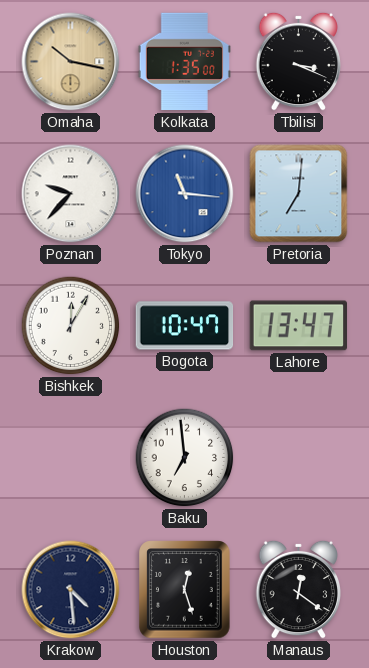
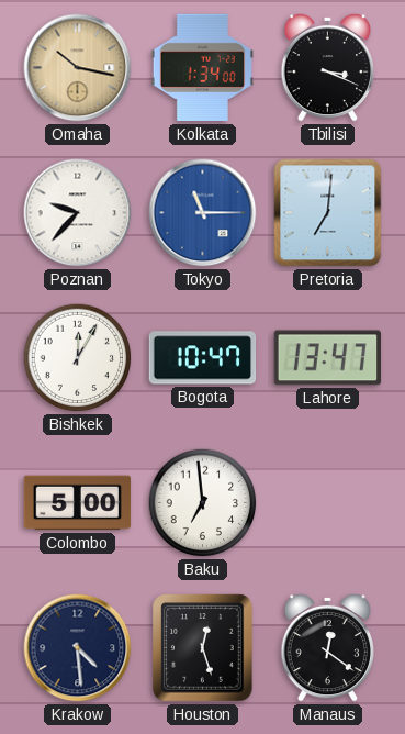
Kolkata: 1:35 -> 1:34
Tokyo: 11:16 -> 11:15
Colombo: none -> 5:00
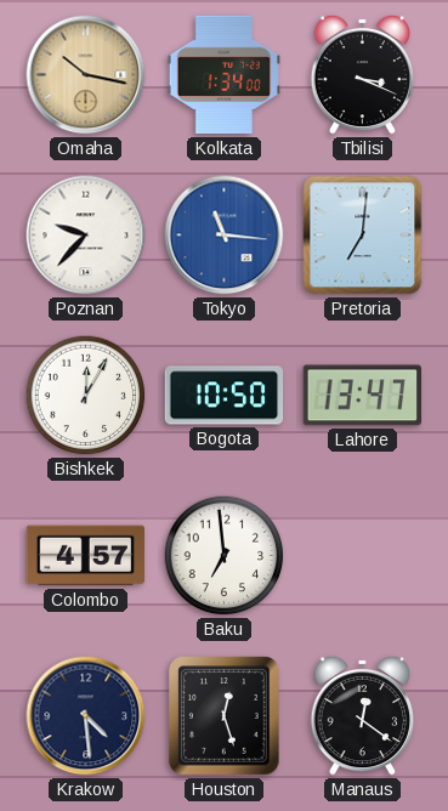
Tokyo: 11:15 -> 11:16
Bogota: 10:47 -> 10:50
Colombo: 5:00 -> 4:57
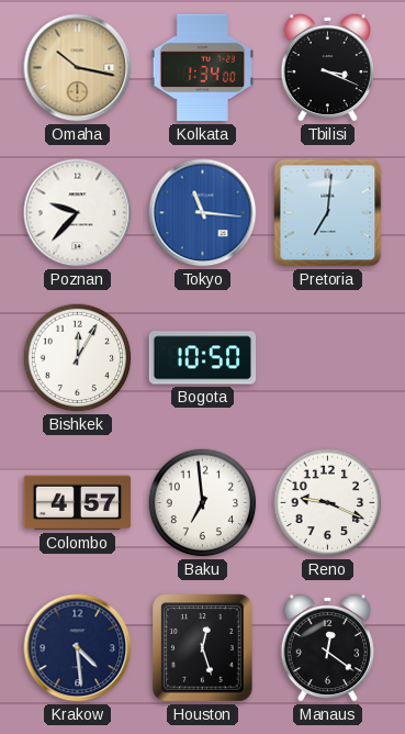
Lahore: 13:47 -> none
Reno: none -> 9:19
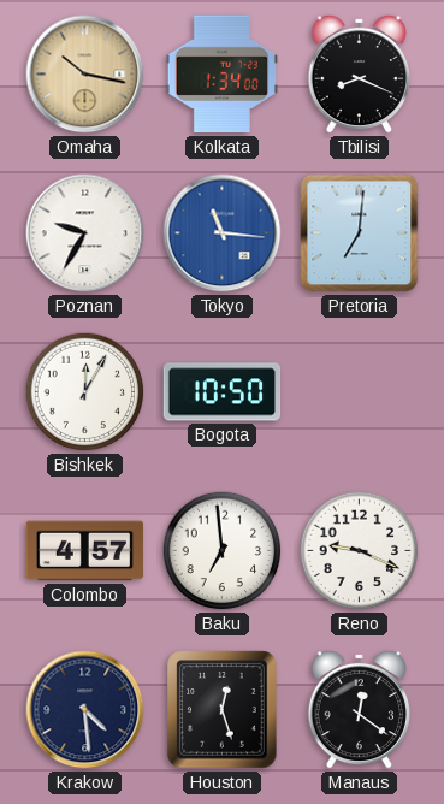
Tbilisi: 3:19 -> 8:19
Poznan: 9:37 -> 9:35
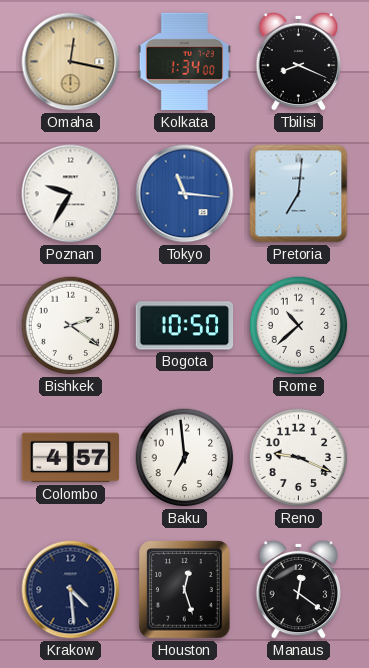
Omaha: 10:17 -> 12:17
Bishkek: 12:05 -> 2:21
Rome: none -> 10:38
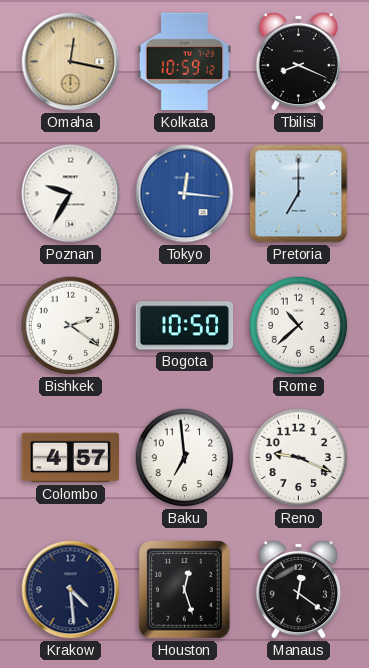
Kolkata: 1:34 -> 10:59
Tokyo: 11:16 -> 12:16
Pretoria: 7:01 -> 7:00
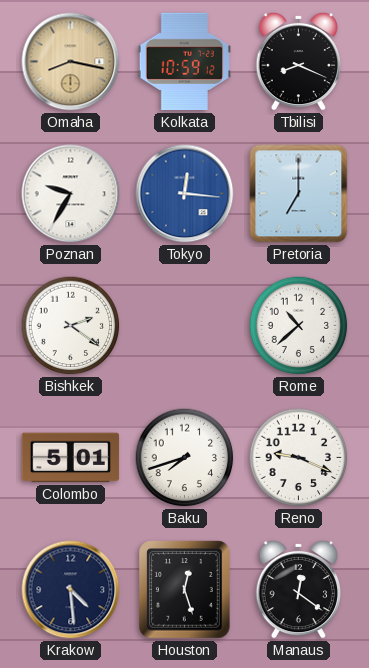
Omaha: 12:17 -> 8:17
Bogota: 10:50 -> none
Colombo: 4:57 -> 5:01
Baku: 6:59 -> 7:42
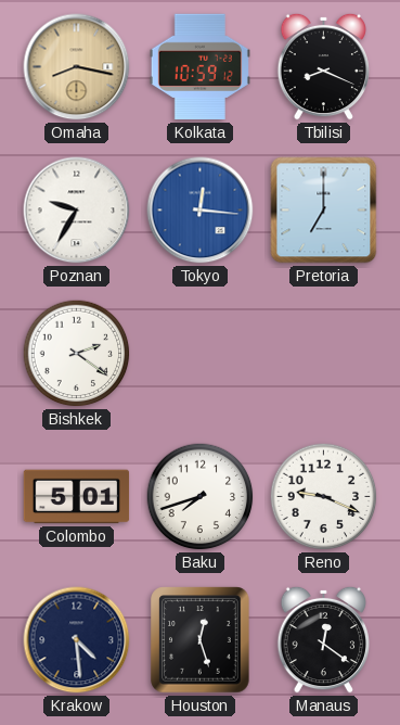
Rome: 10:38 -> none
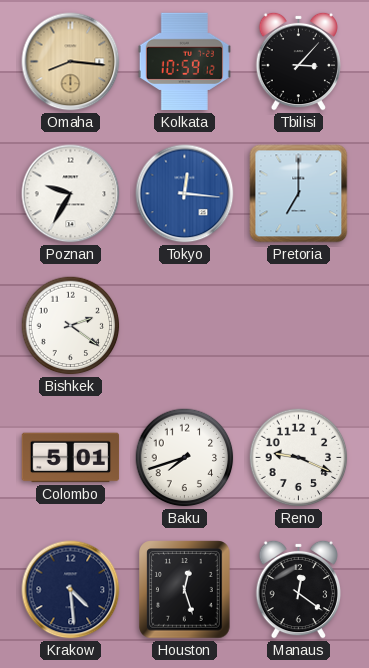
Omaha: 8:17 -> 8:16
Tbilisi: 8:19 -> 3:07
